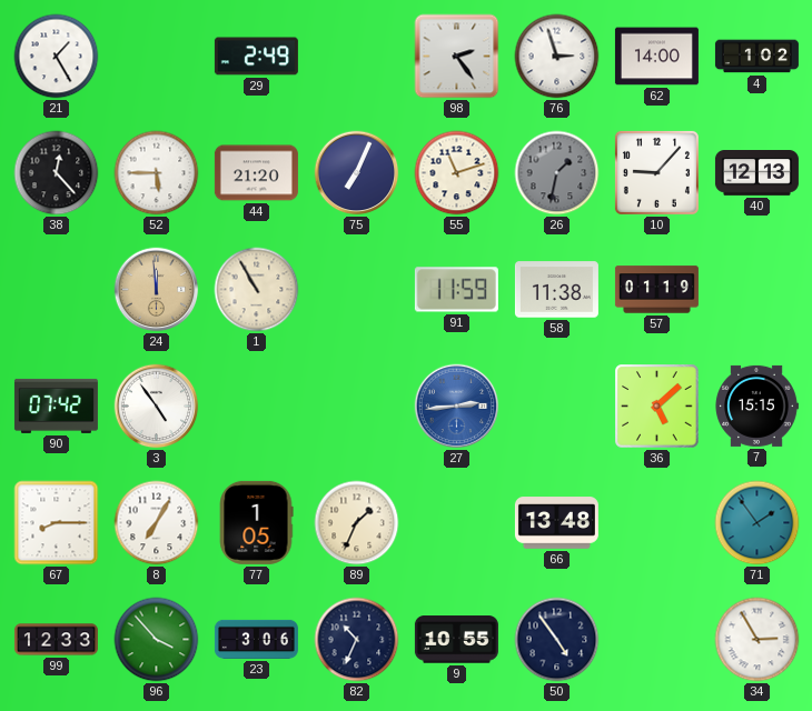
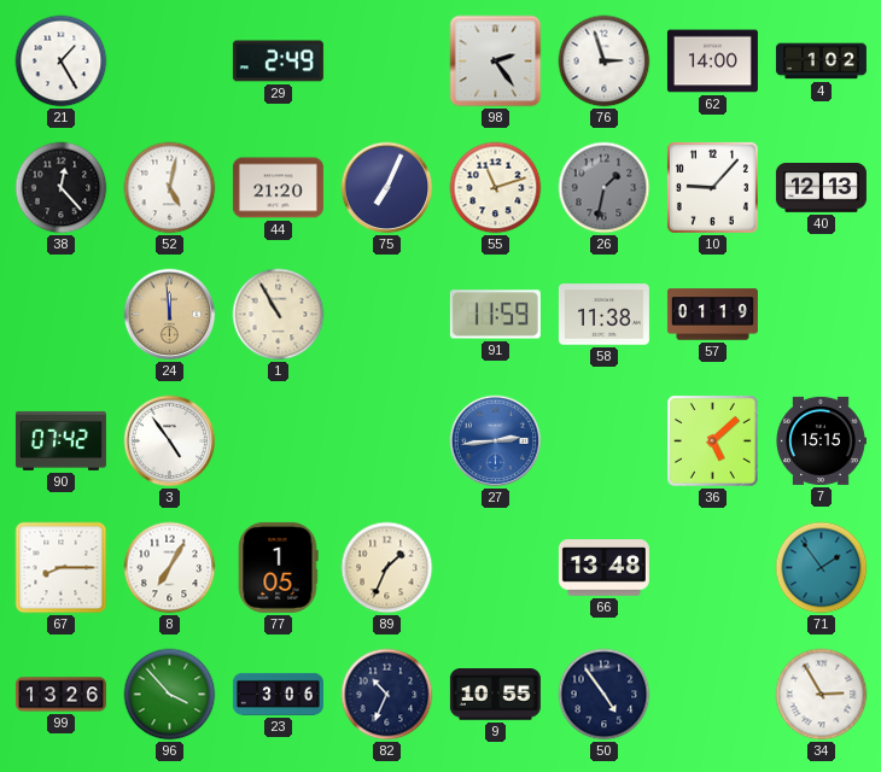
52: 5:45 -> 5:02
99: 12:33 -> 13:26
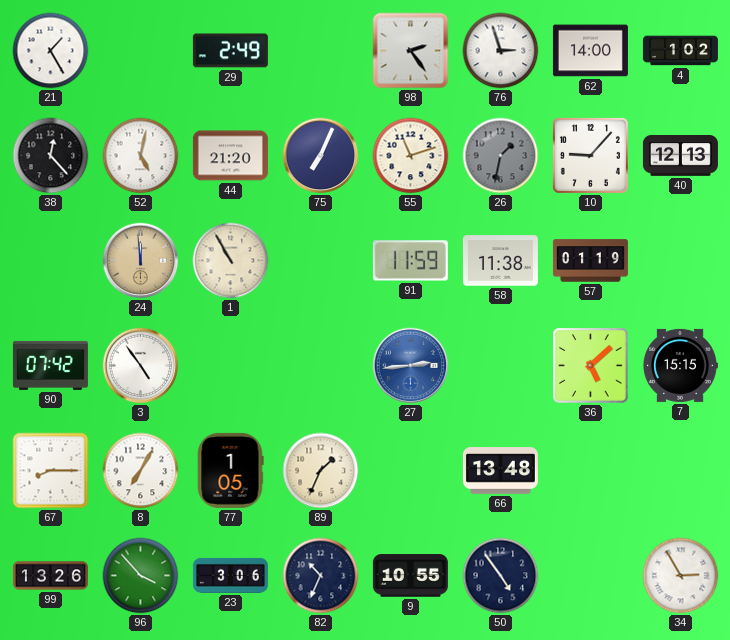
71: 1:54 -> none
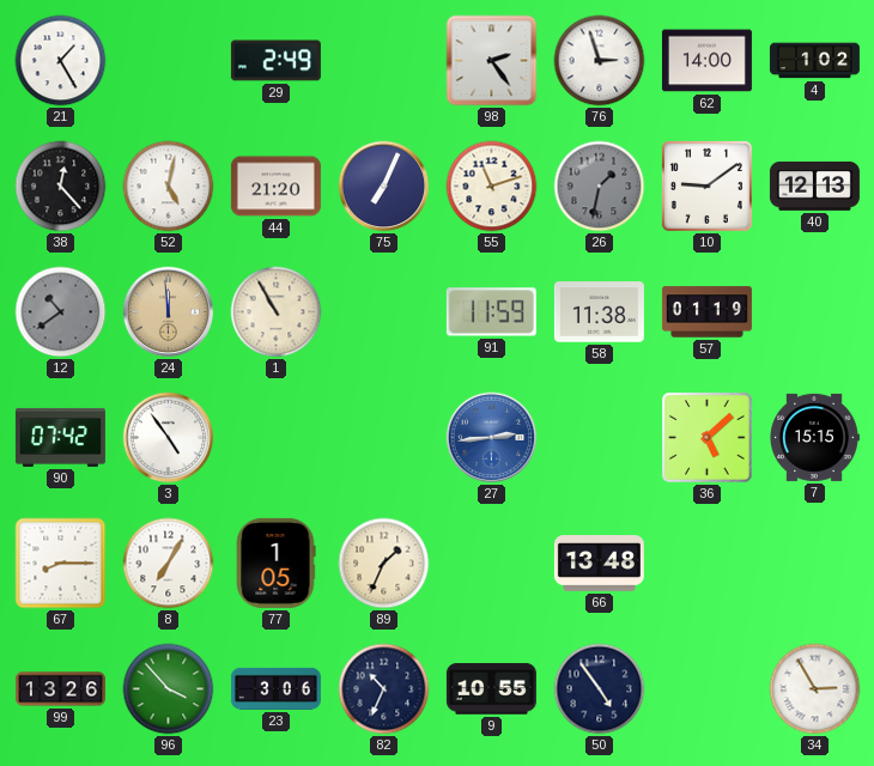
10: 9:07 -> 9:09
12: none -> 10:39
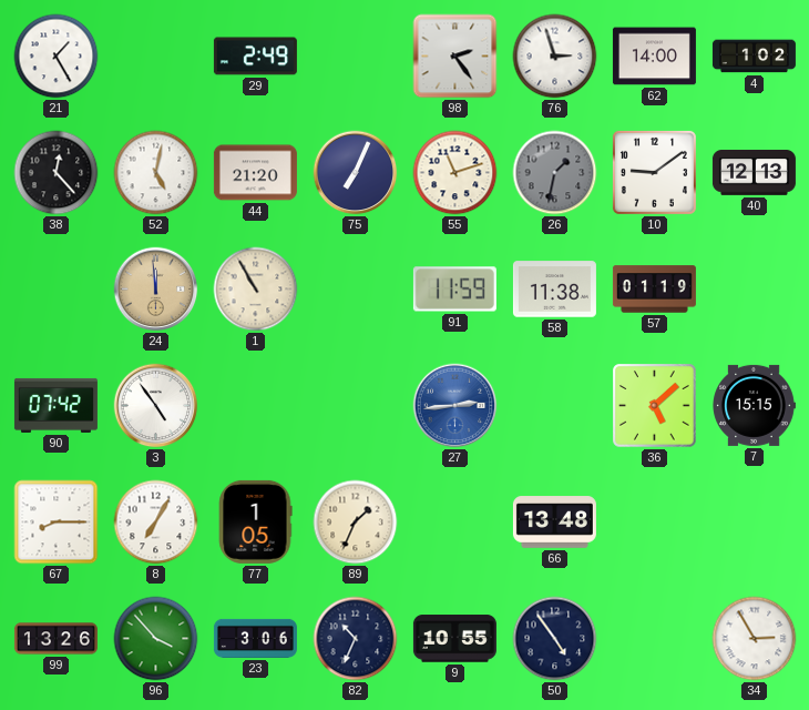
12: 10:39 -> none
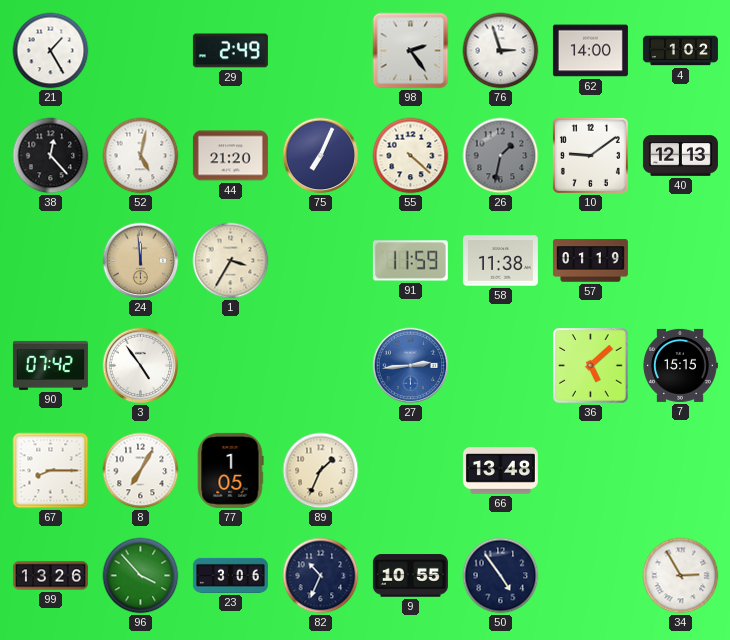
55: 11:12 -> 4:22
1: 10:55 -> 3:35
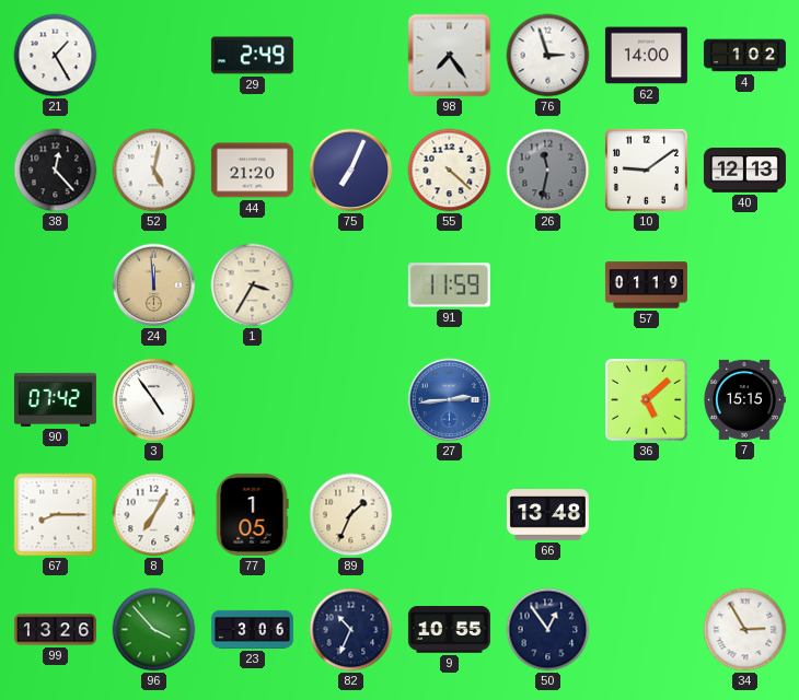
98: 2:24 -> 7:24
26: 1:32 -> 11:32
58: 11:38 -> none
50: 4:54 -> 12:54
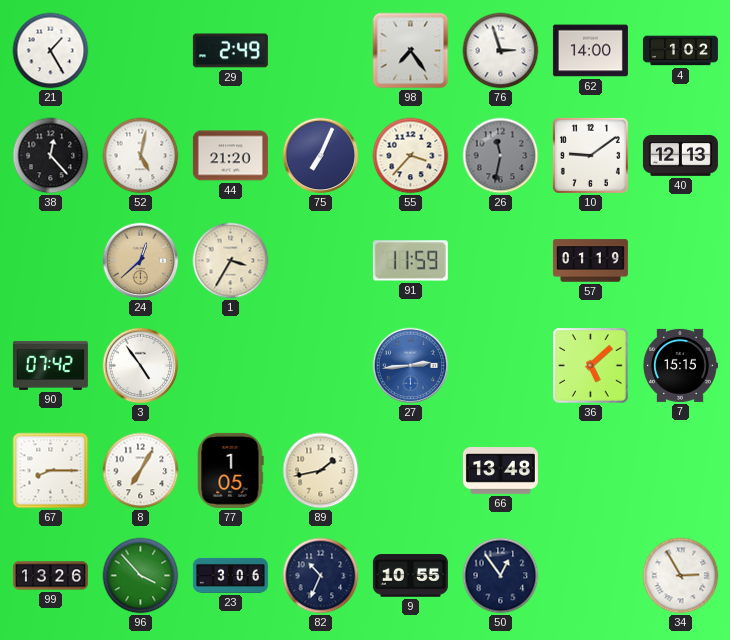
55: 4:22 -> 3:37
24: 11:59 -> 12:38
89: 1:34 -> 1:43
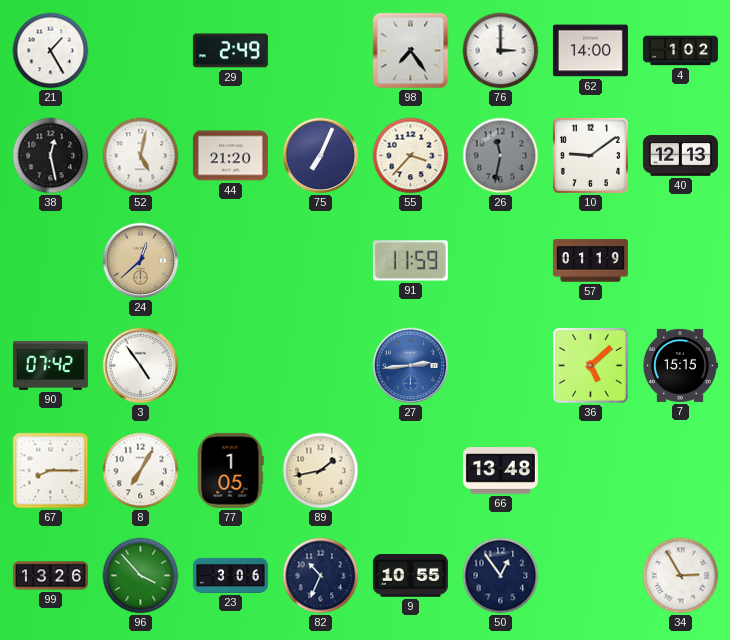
76: 2:57 -> 3:00
38: 12:23 -> 12:28
1: 3:35 -> none
